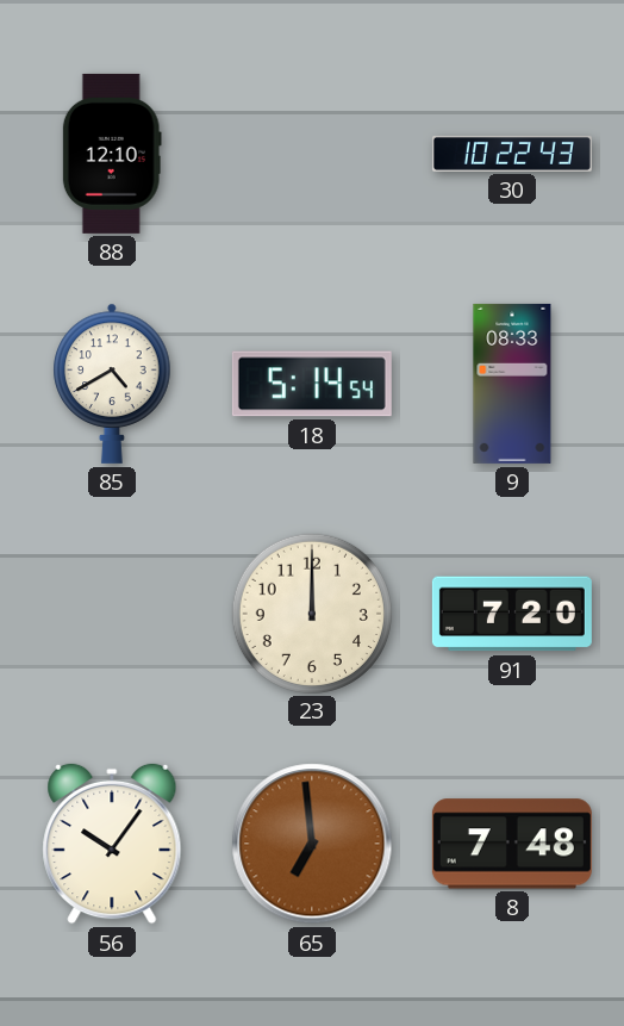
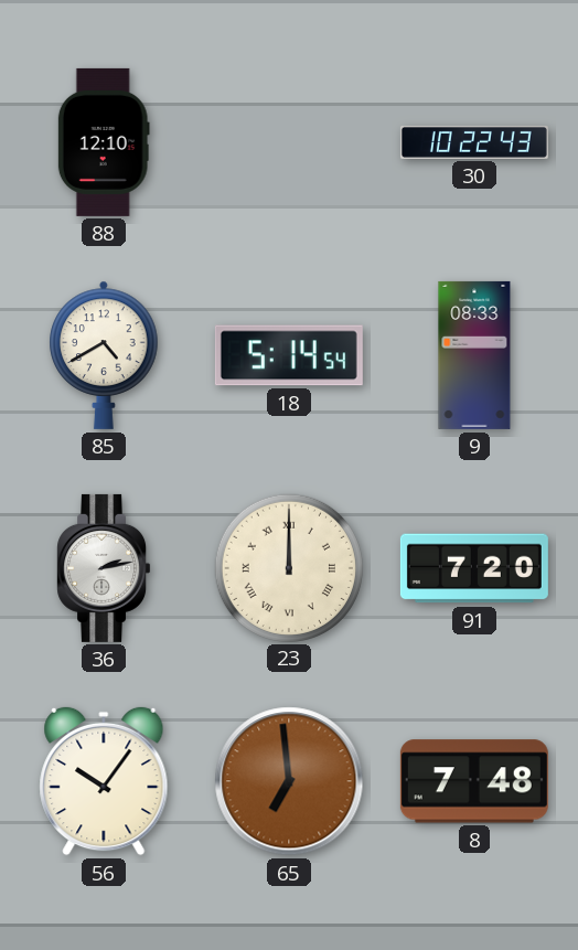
36: none -> 2:13
23 numerals: Arabic -> Roman
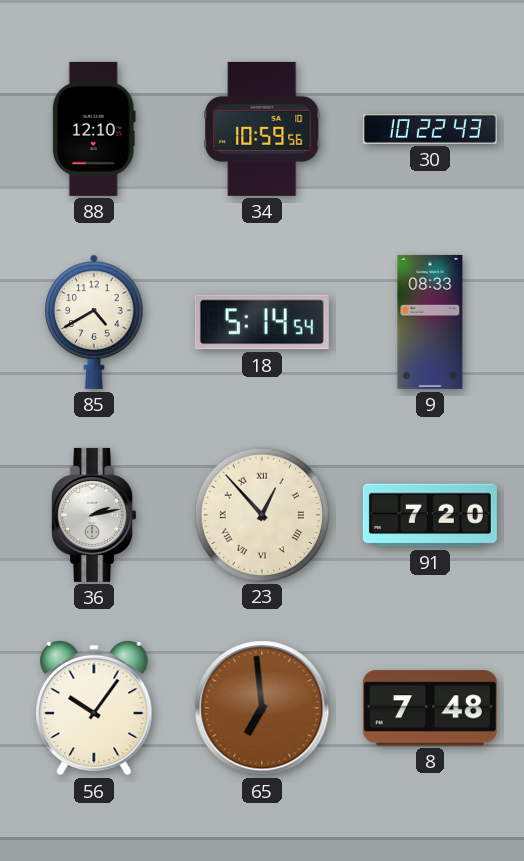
34: none -> 10:59
23: 12:00 -> 12:53
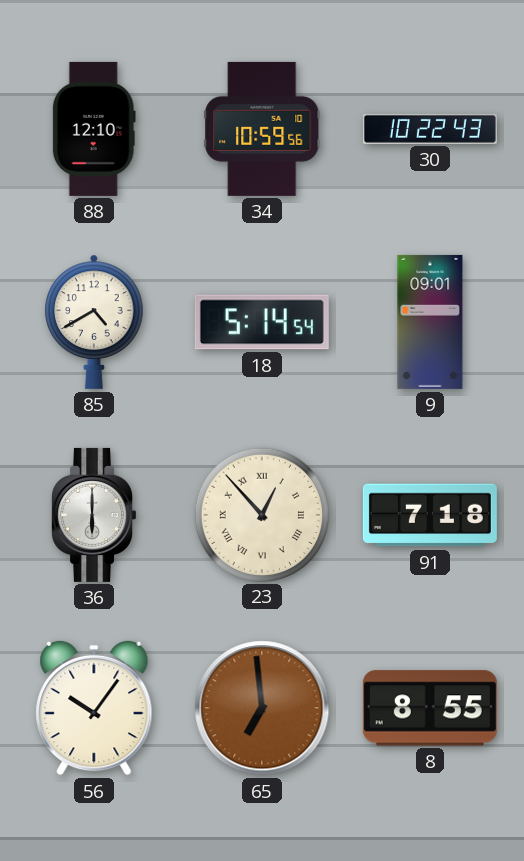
9: 08:33 -> 09:01
36: 2:13 -> 6:00
91: 7:20 -> 7:18
8: 7:48 -> 8:55
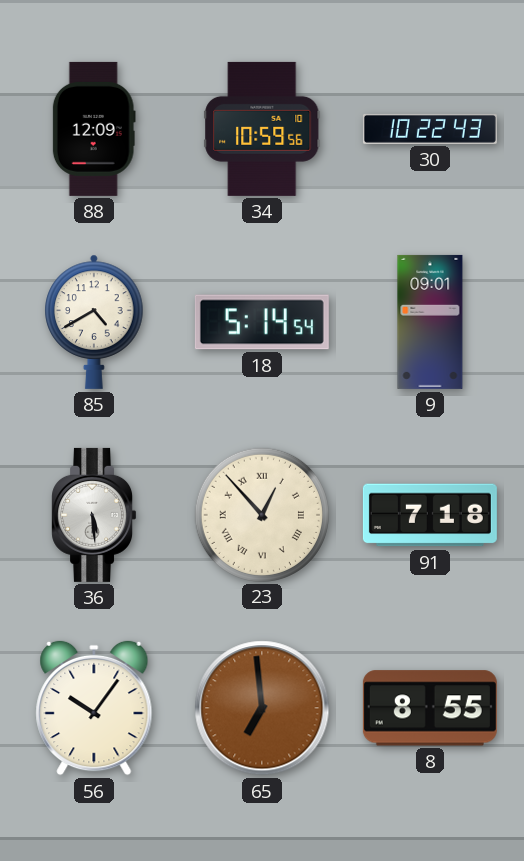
88: 12:10 -> 12:09
36: 6:00 -> 5:29
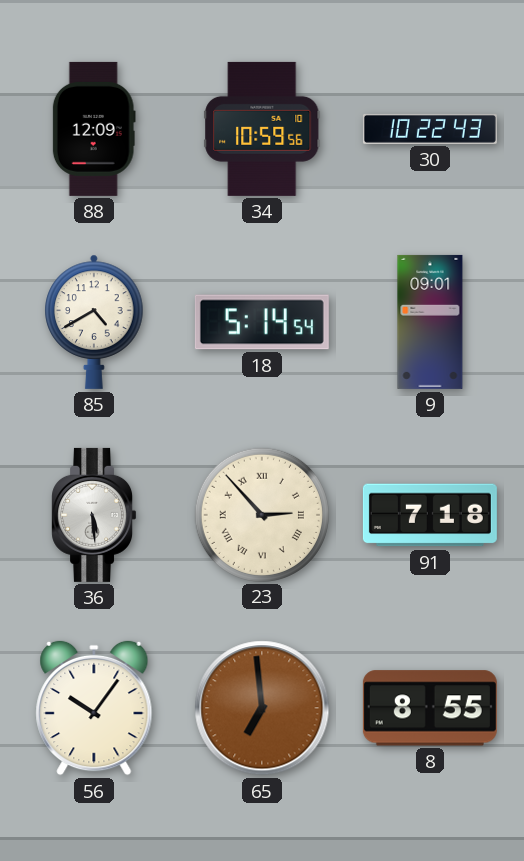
23: 12:53 -> 2:53
